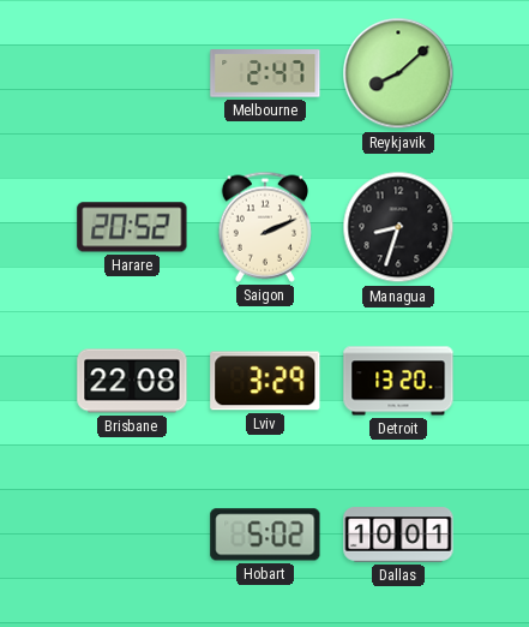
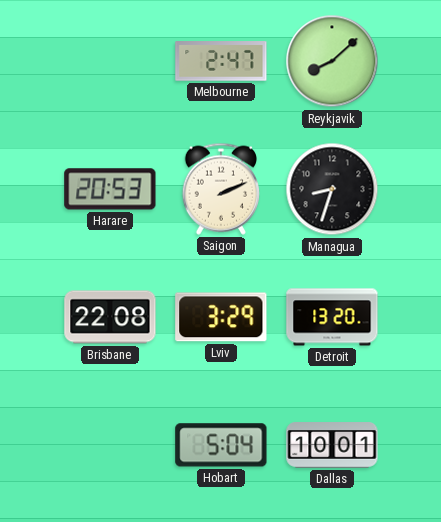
Harare: 20:52 -> 20:53
Hobart: 5:02 -> 5:04
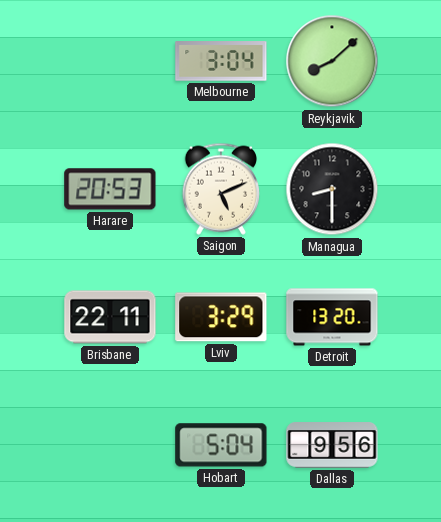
Melbourne: 2:47 -> 3:04
Saigon: 2:11 -> 5:11
Managua: 8:33 -> 8:30
Brisbane: 22:08 -> 22:11
Dallas: 10:01 -> 9:56
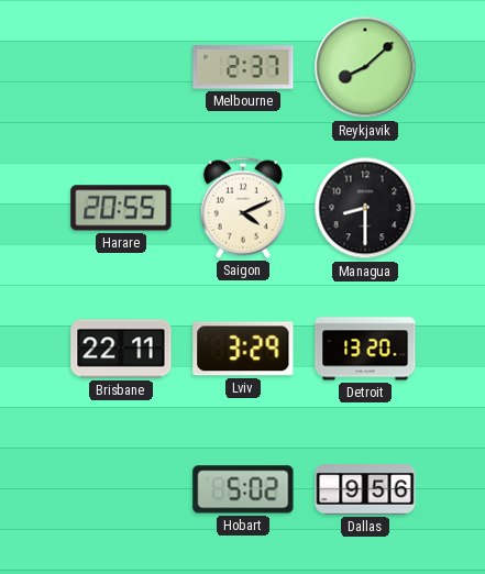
Melbourne: 3:04 -> 2:37
Harare: 20:53 -> 20:55
Saigon: 5:11 -> 4:11
Hobart: 5:04 -> 5:02
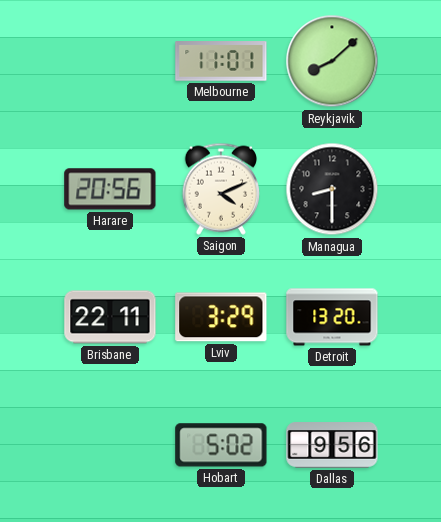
Melbourne: 2:37 -> 11:01
Harare: 20:55 -> 20:56
